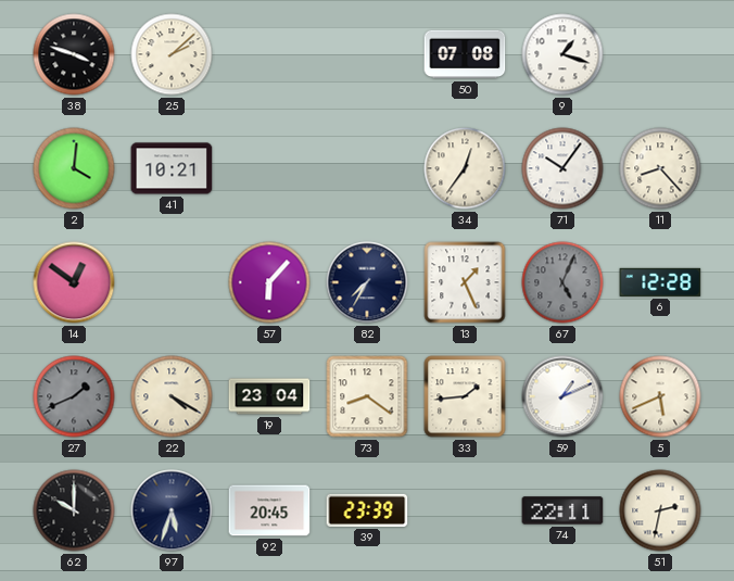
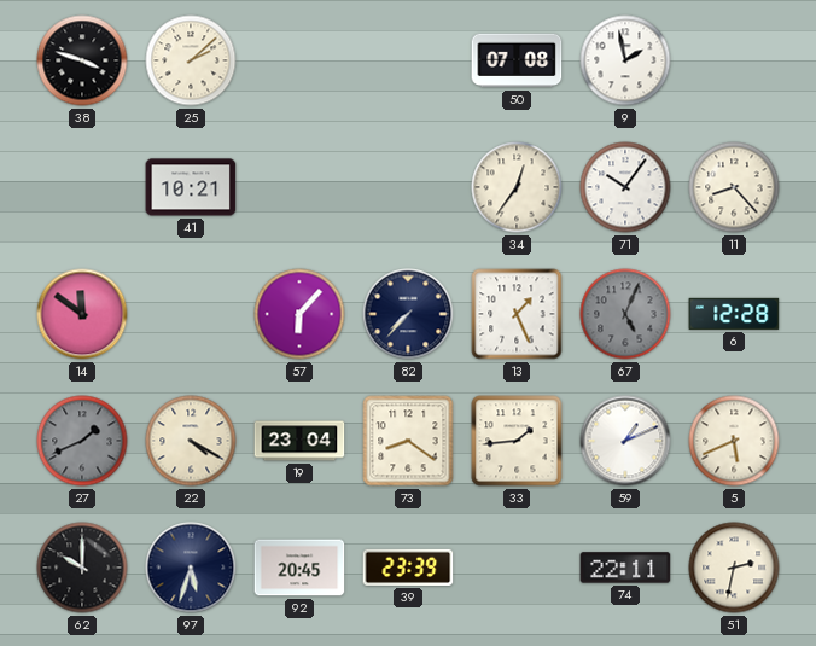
9: 1:18 -> 1:58
2: 4:01 -> none
14: 12:51 -> 11:51
82: 7:35 -> 7:37
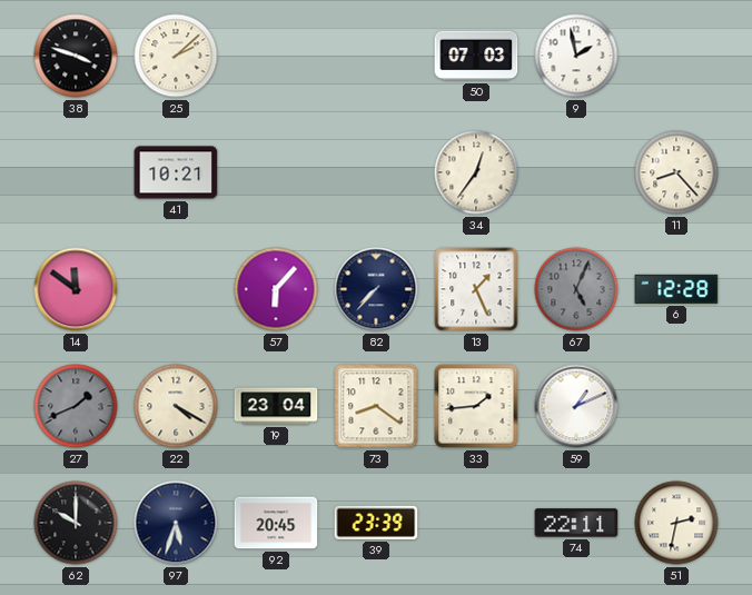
50: 07:08 -> 07:03
71: 10:06 -> none
5: 5:41 -> none
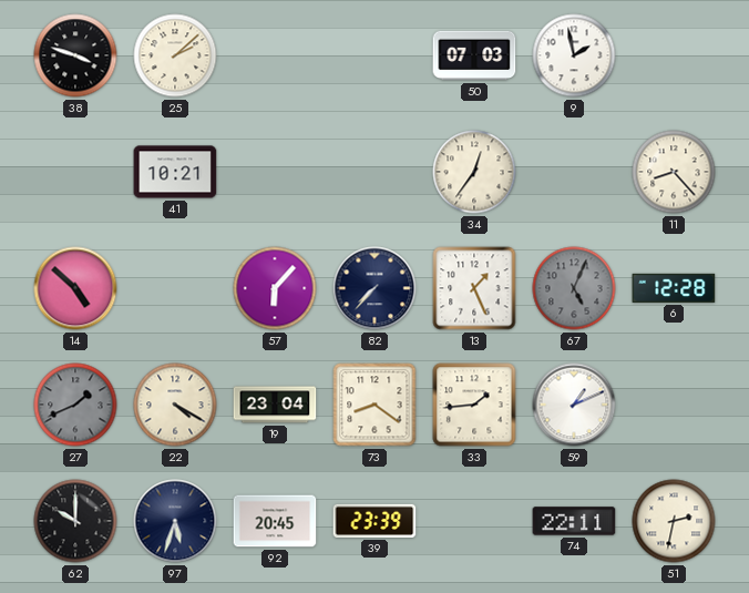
14: 11:51 -> 4:52
